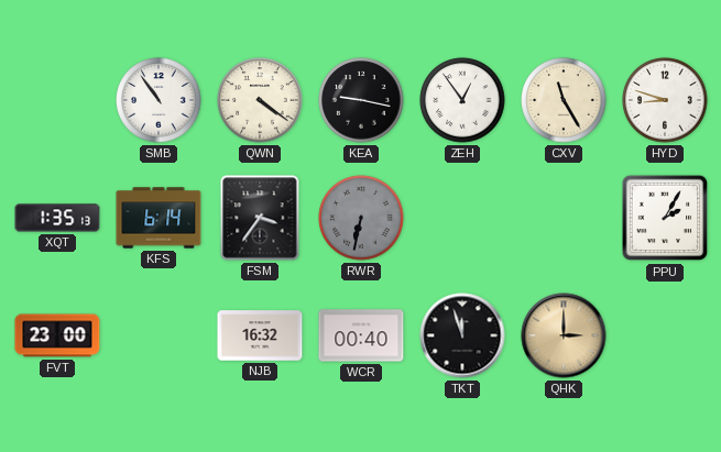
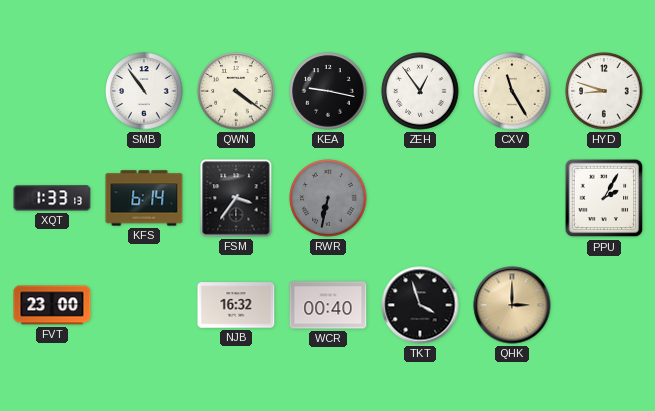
XQT: 1:35 -> 1:33
TKT: 11:57 -> 3:57
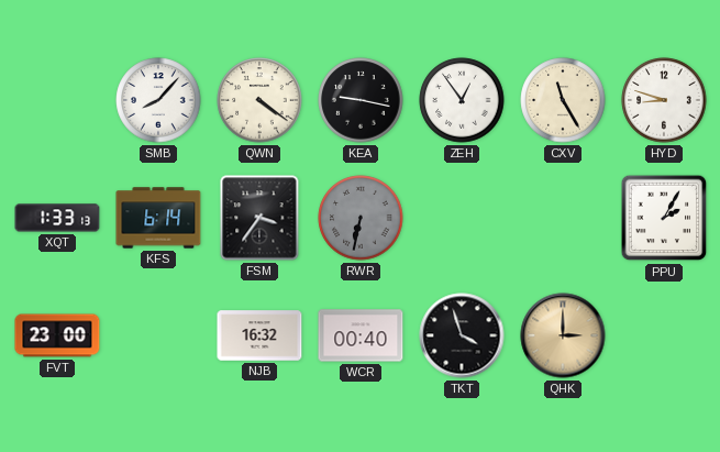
SMB: 10:54 -> 8:07
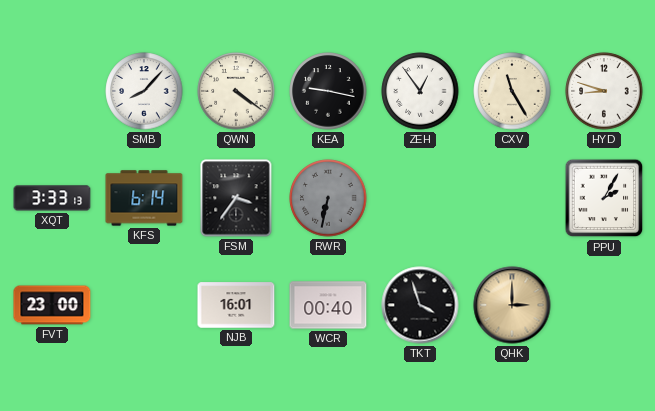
XQT: 1:33 -> 3:33
NJB: 16:32 -> 16:01
